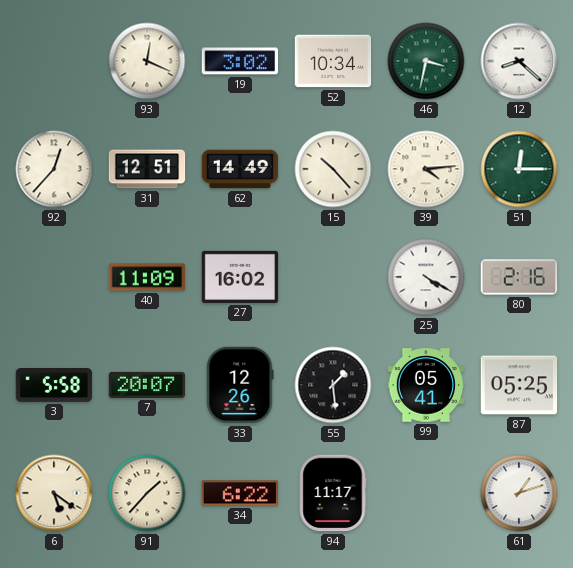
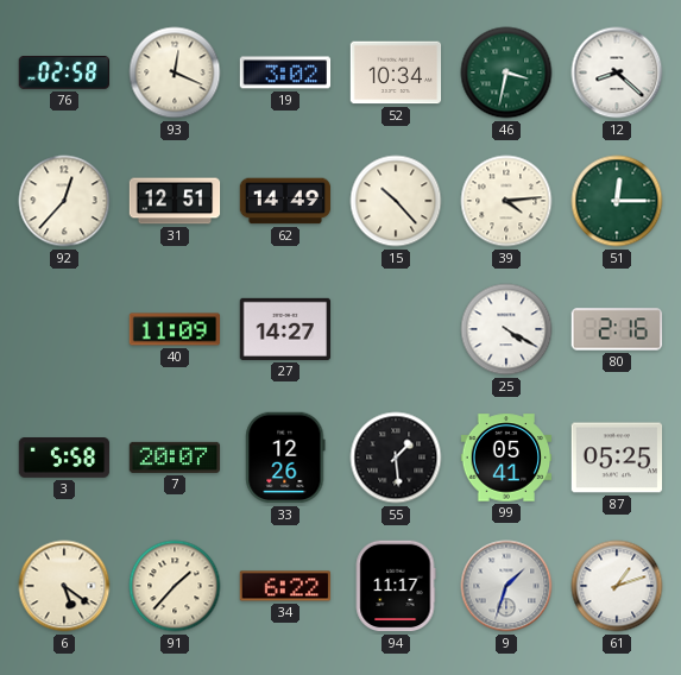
76: none -> 02:58
27: 16:02 -> 14:27
9: none -> 1:33
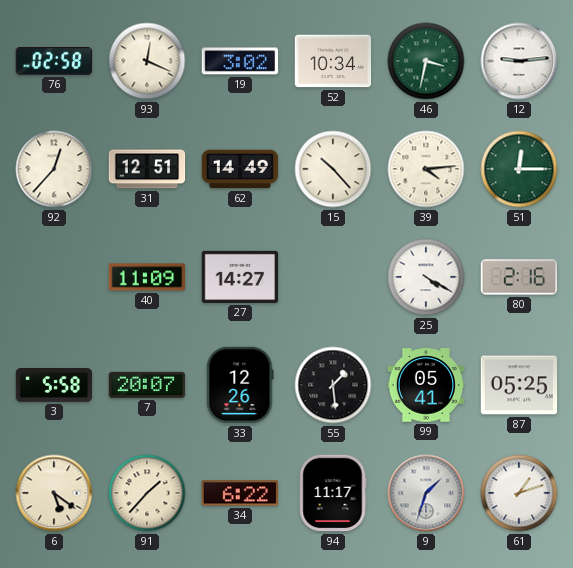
12: 8:22 -> 9:14
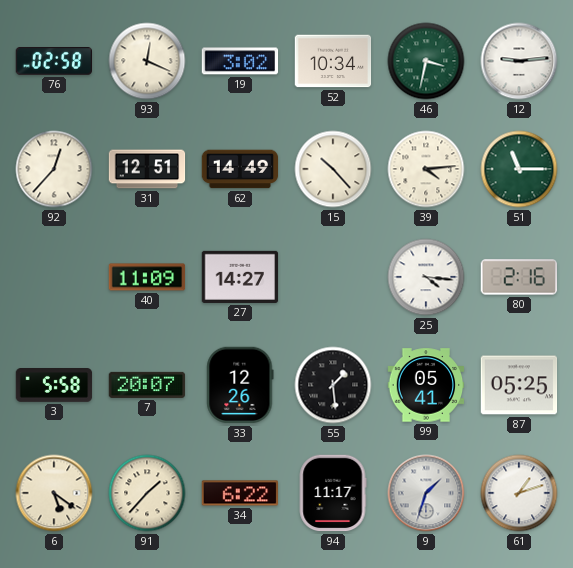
51: 12:15 -> 11:15
25: 4:20 -> 4:16
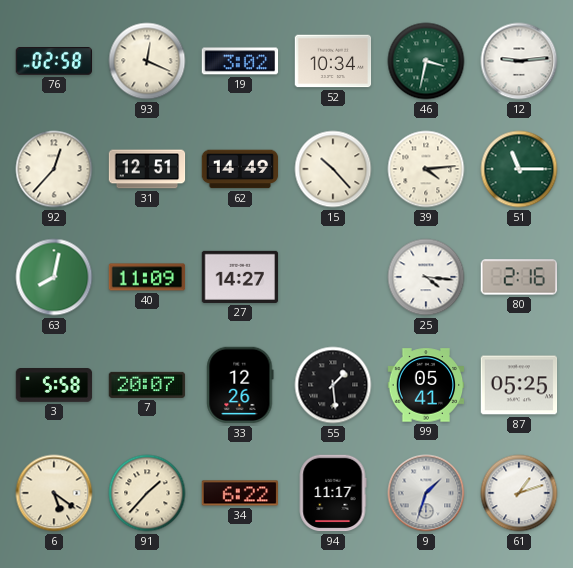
63: none -> 8:02
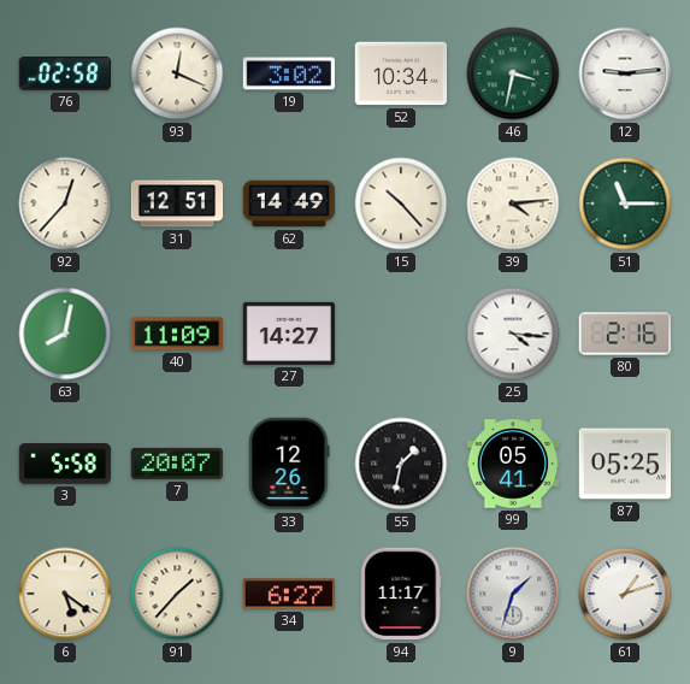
55: 1:29 -> 1:32
34: 6:22 -> 6:27
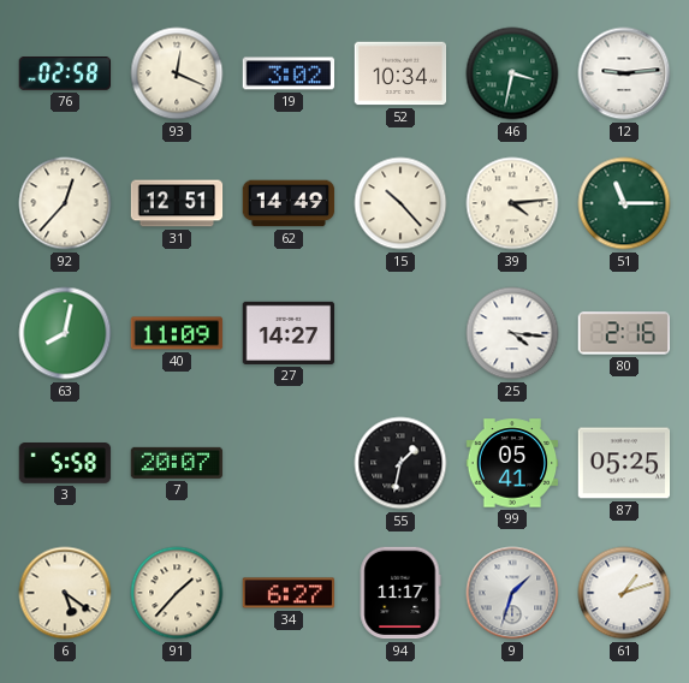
33: 12:26 -> none
